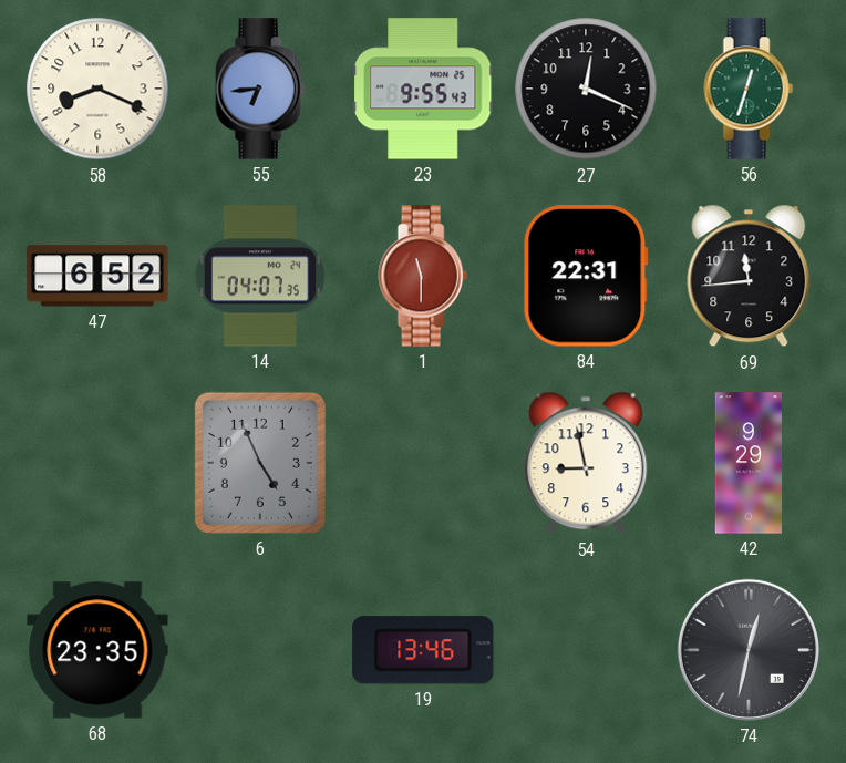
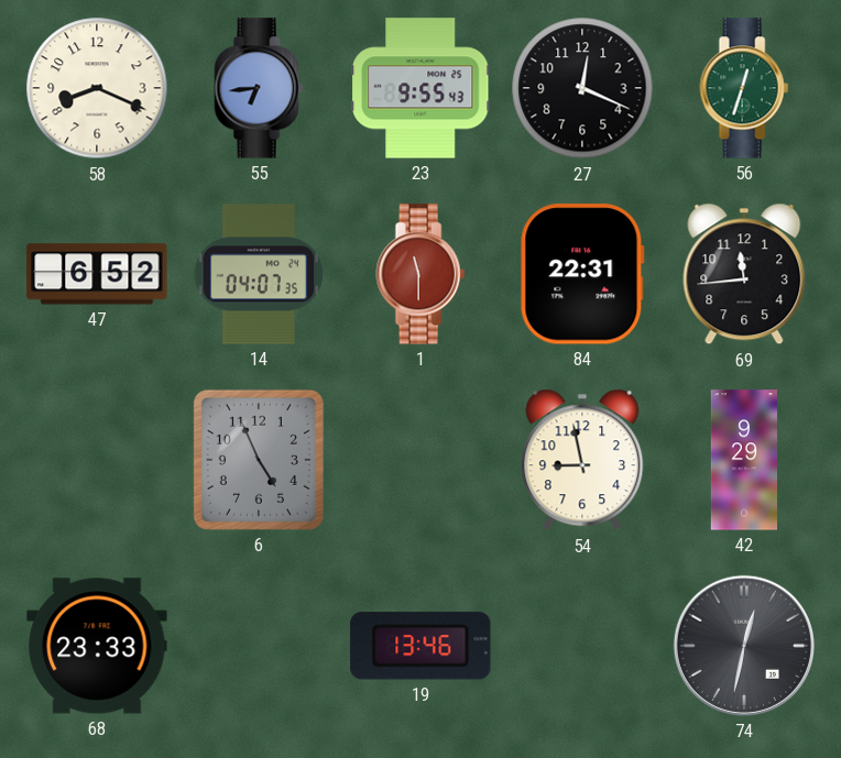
68: 23:35 -> 23:33
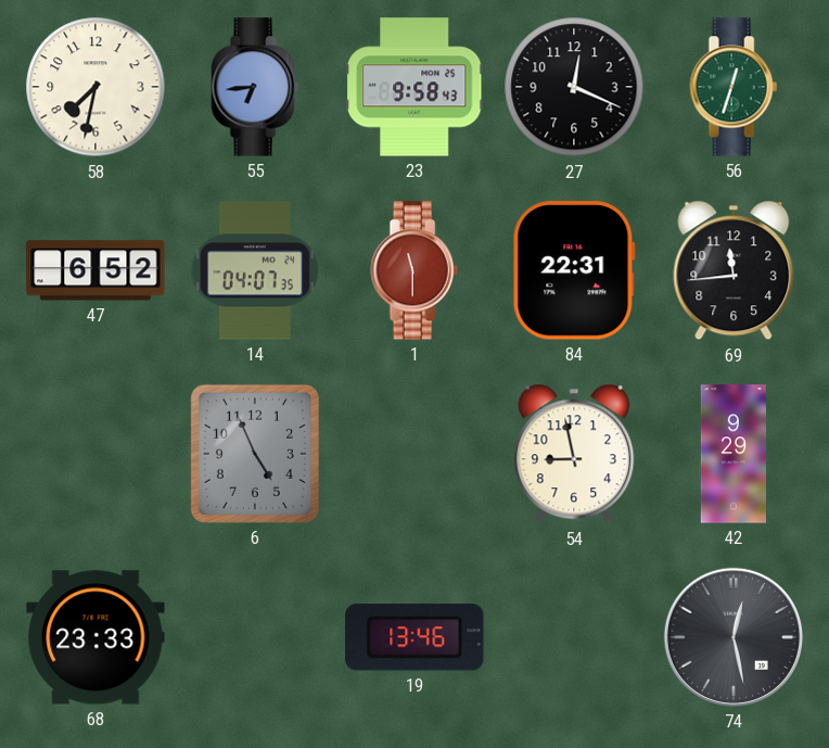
58: 8:19 -> 7:32
23: 9:55 -> 9:58
74: 12:32 -> 12:28
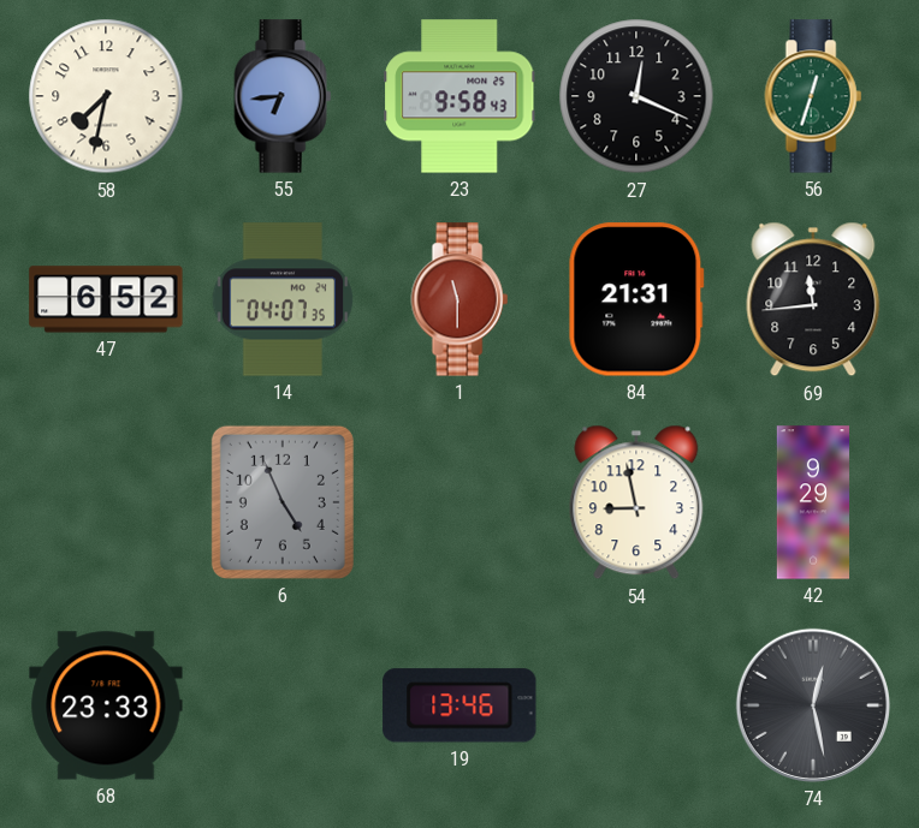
84: 22:31 -> 21:31
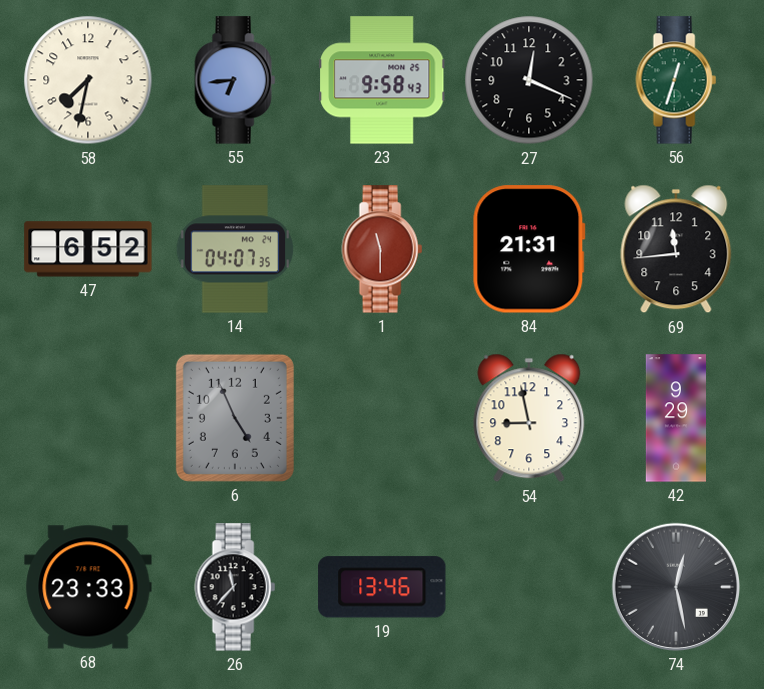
26: none -> 11:37
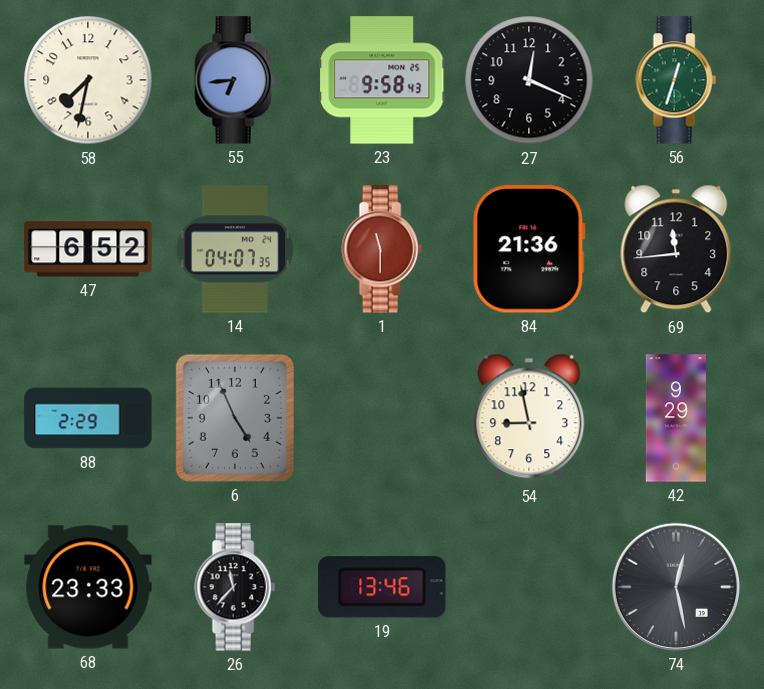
84: 21:31 -> 21:36
88: none -> 2:29
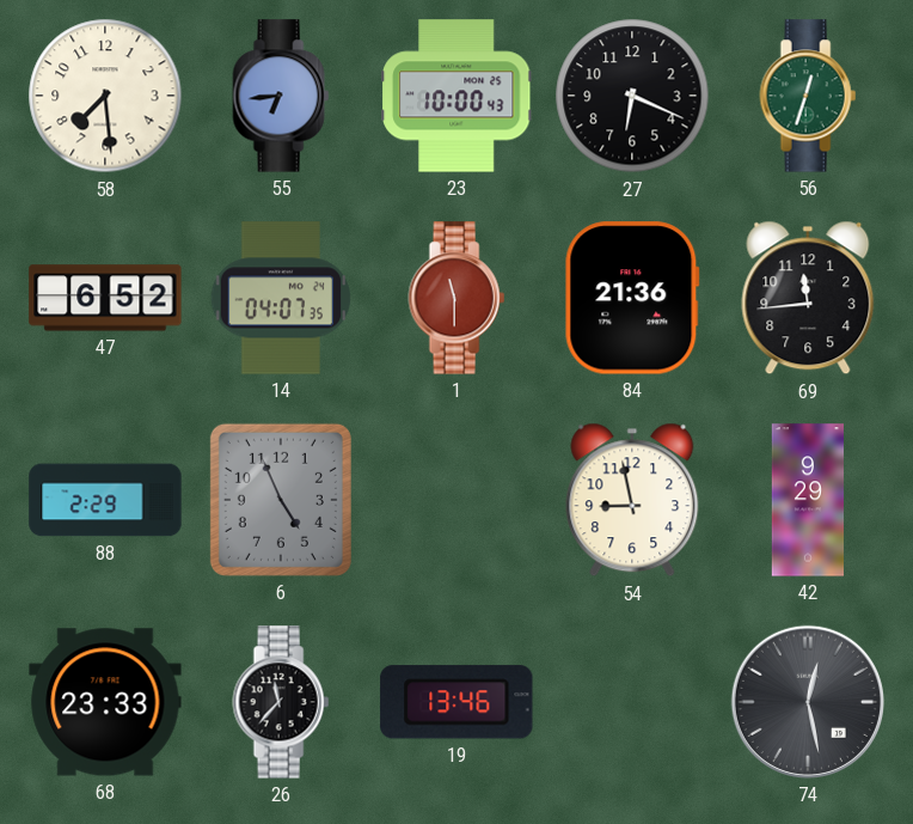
58: 7:32 -> 7:29
23: 9:58 -> 10:00
27: 12:19 -> 6:19
